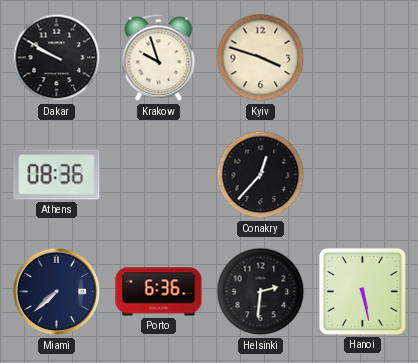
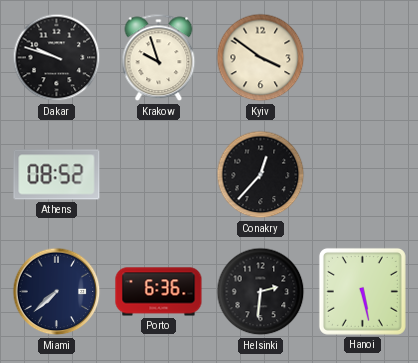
Dakar: 9:50 -> 9:48
Kyiv: 3:48 -> 3:51
Athens: 08:36 -> 08:52
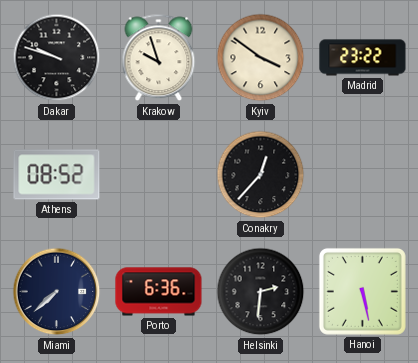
Madrid: none -> 23:22
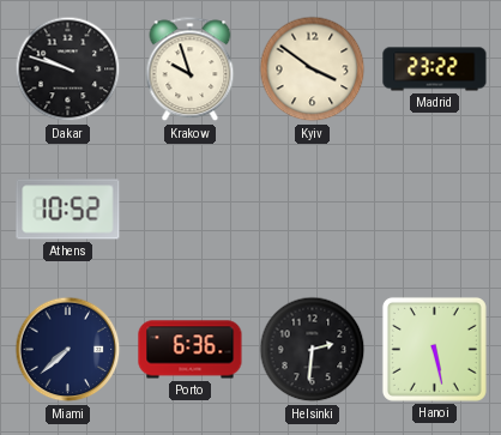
Athens: 08:52 -> 10:52
Conakry: 12:37 -> none
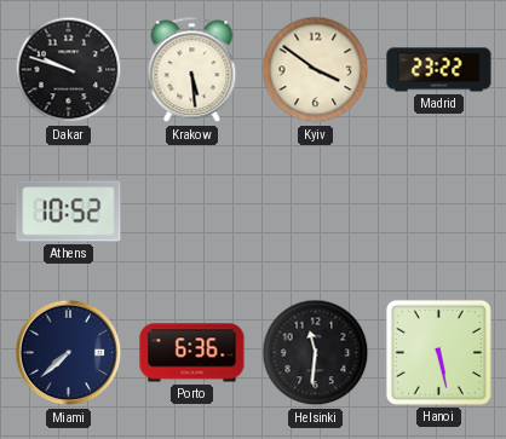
Krakow: 9:57 -> 5:29
Helsinki: 2:31 -> 11:31
